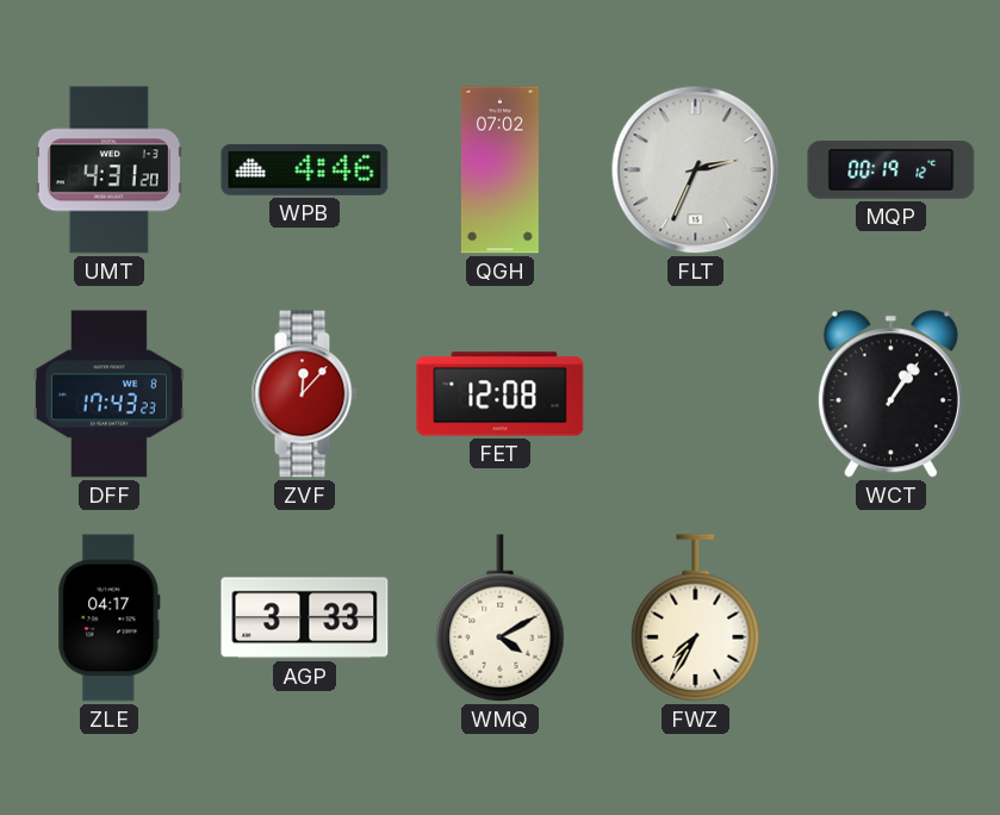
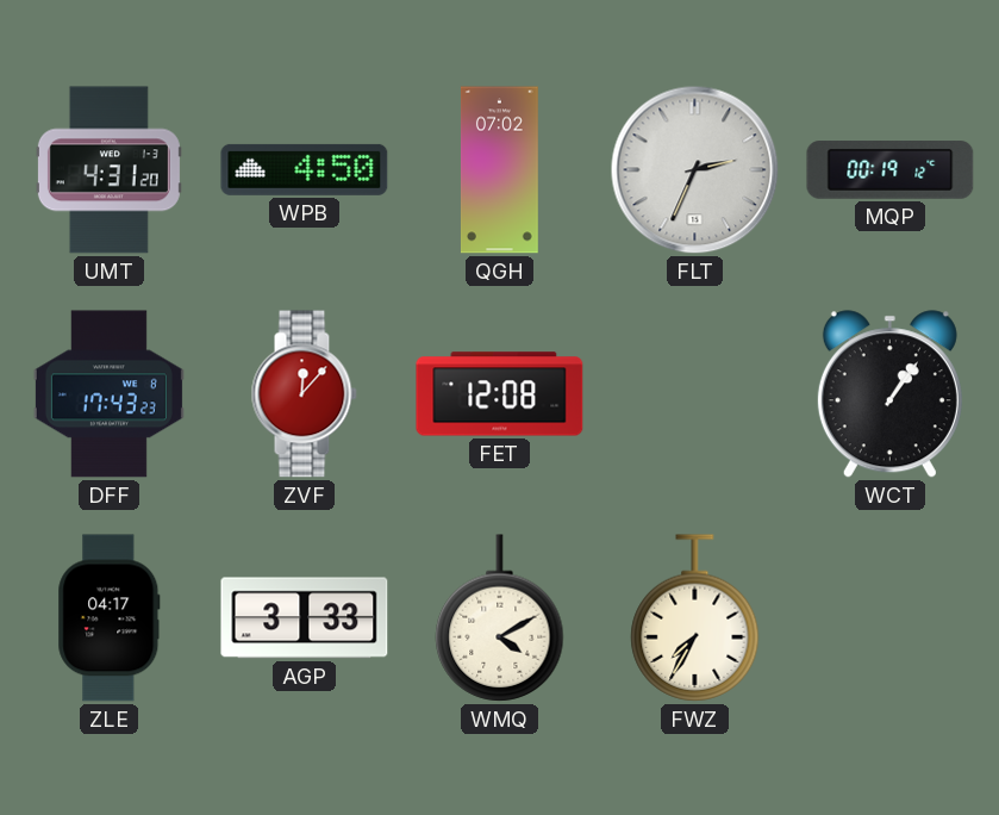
WPB: 4:46 -> 4:50
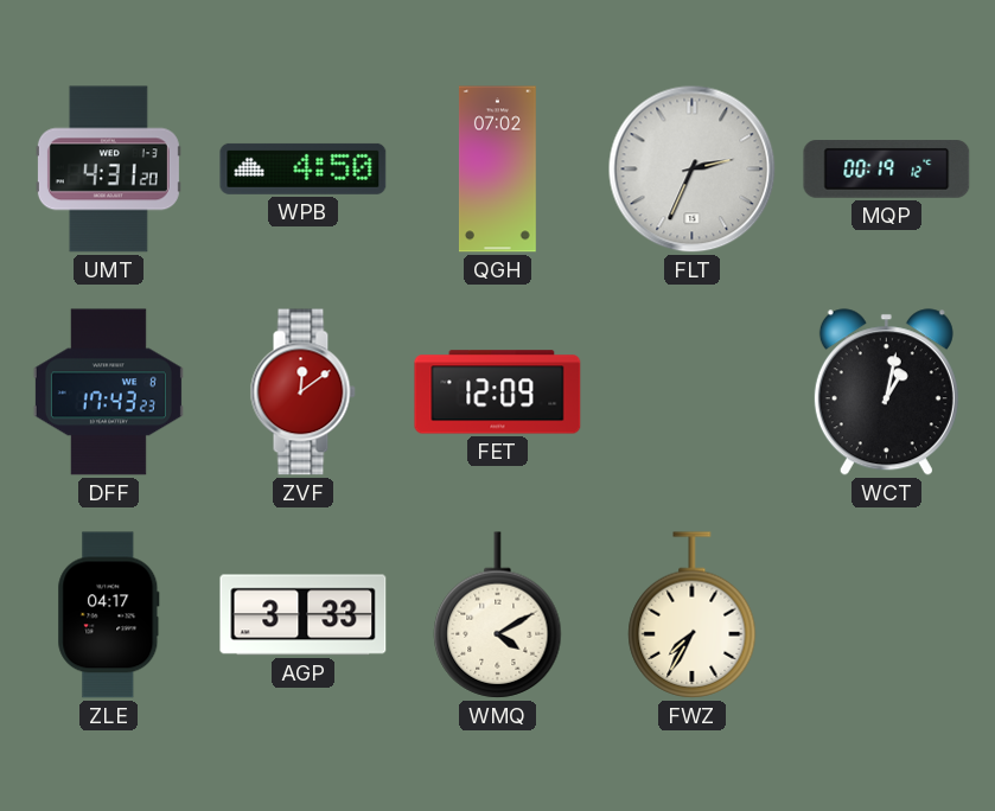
ZVF: 12:07 -> 12:09
FET: 12:08 -> 12:09
WCT: 1:06 -> 1:02
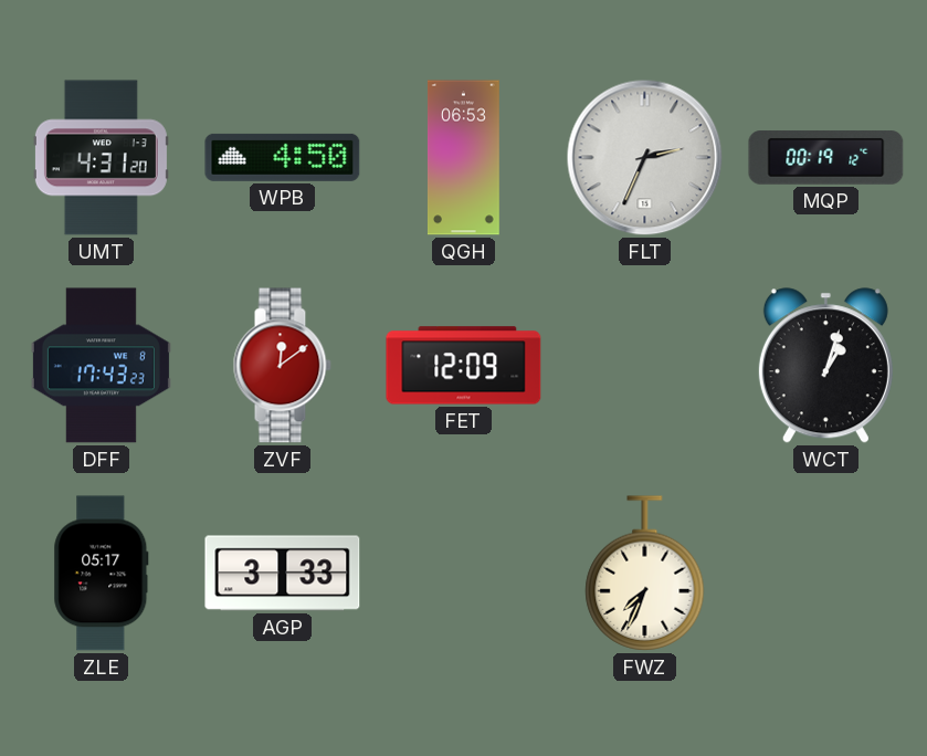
QGH: 07:02 -> 06:53
WCT: 1:02 -> 1:03
ZLE: 04:17 -> 05:17
WMQ: 4:10 -> none
FWZ: 7:35 -> 7:34
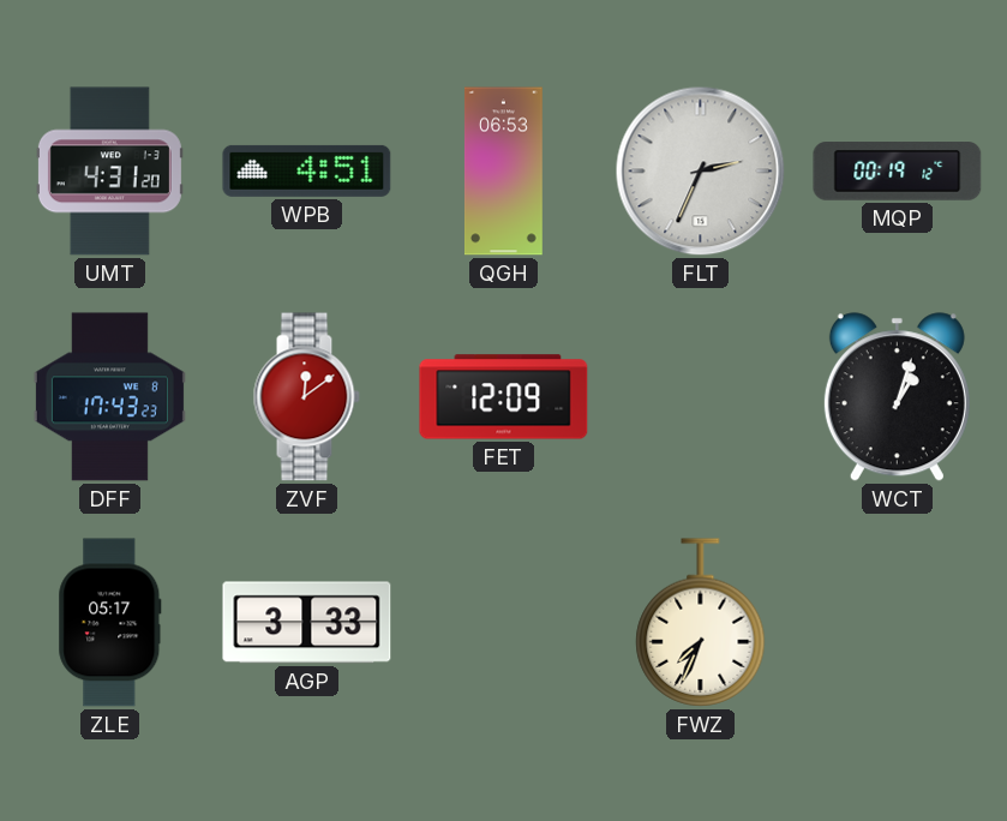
WPB: 4:50 -> 4:51
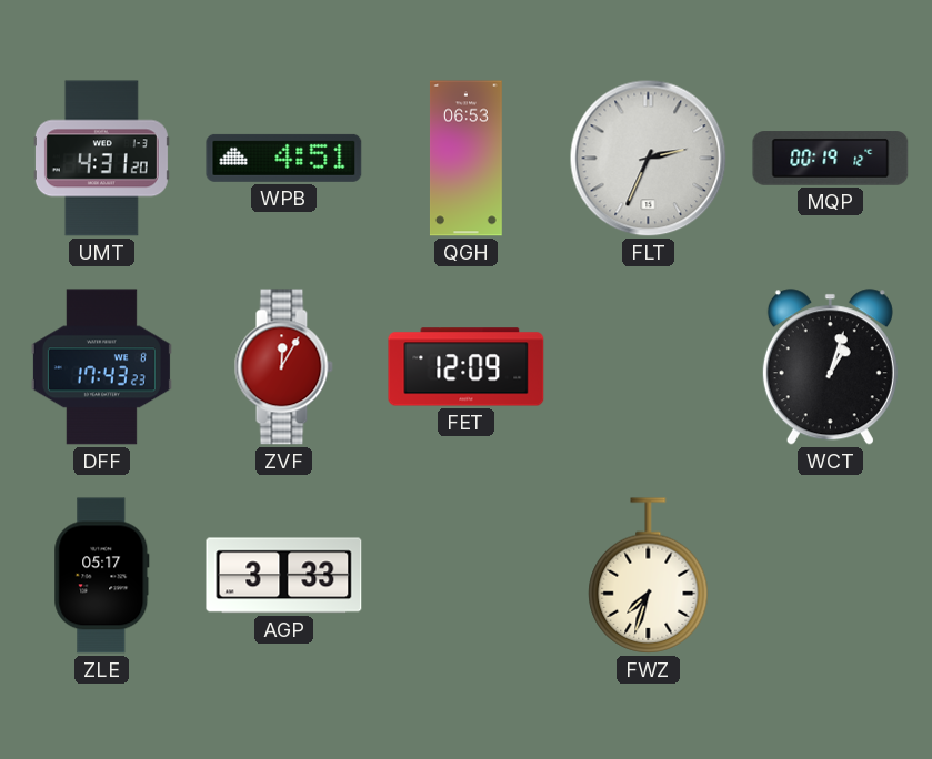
ZVF: 12:09 -> 12:05
FWZ: 7:34 -> 7:33
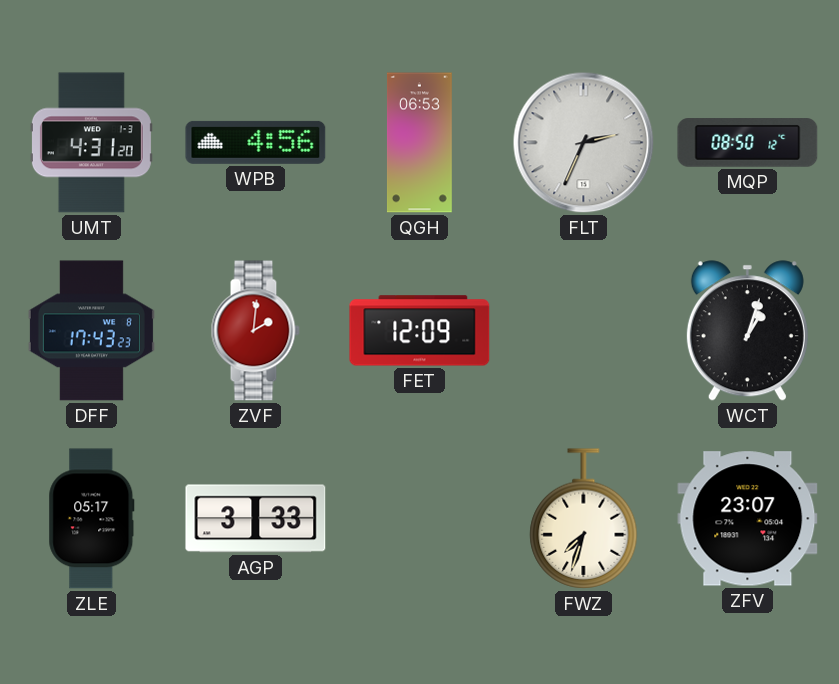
WPB: 4:51 -> 4:56
MQP: 00:19 -> 08:50
ZVF: 12:05 -> 2:01
ZFV: none -> 23:07
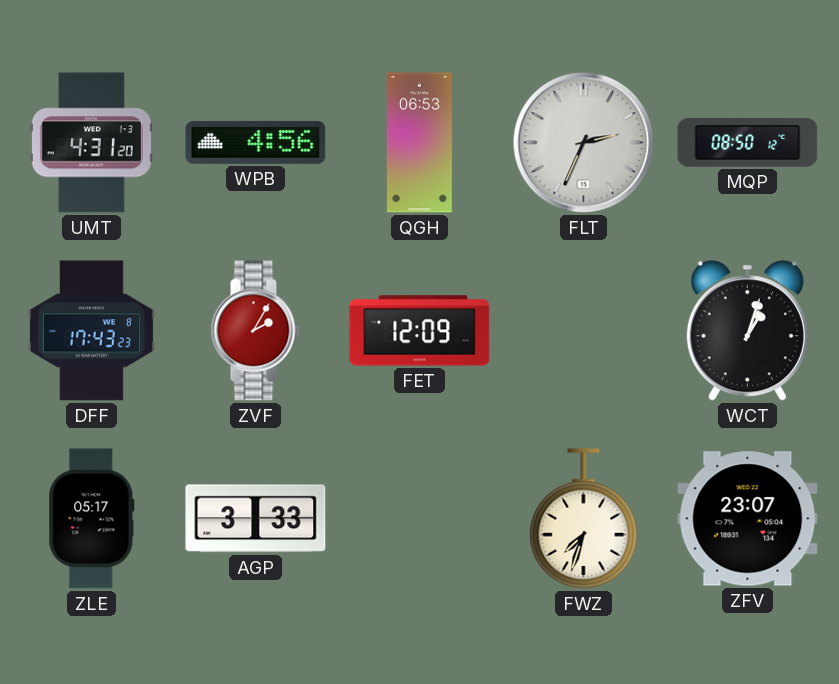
ZVF: 2:01 -> 2:05
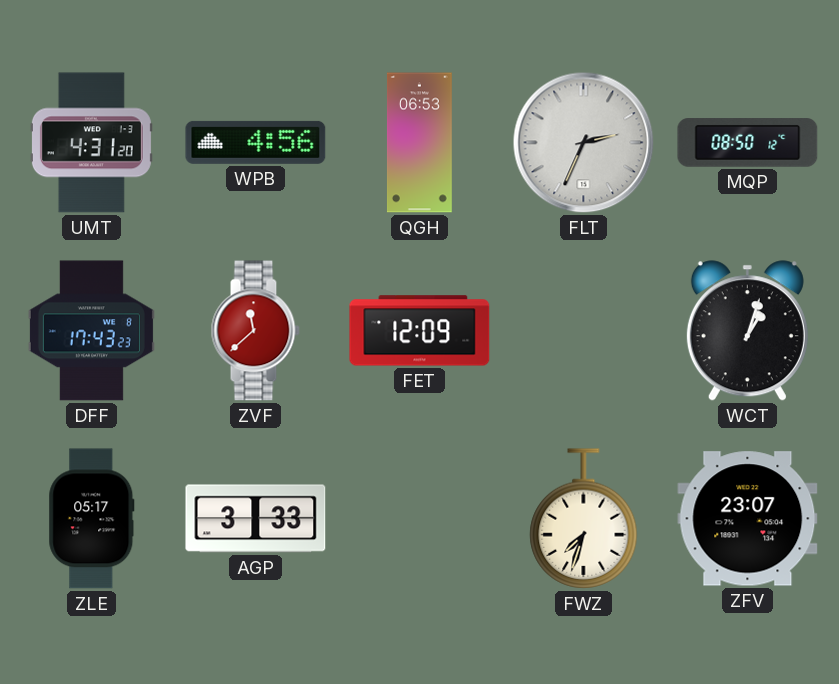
ZVF: 2:05 -> 11:38
